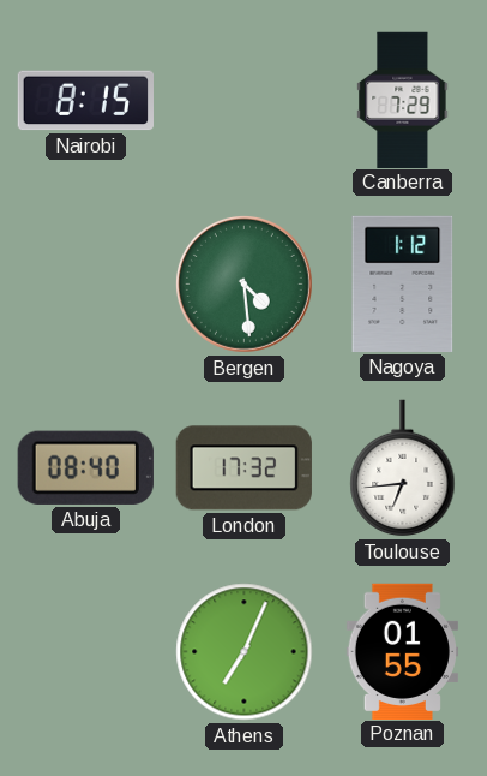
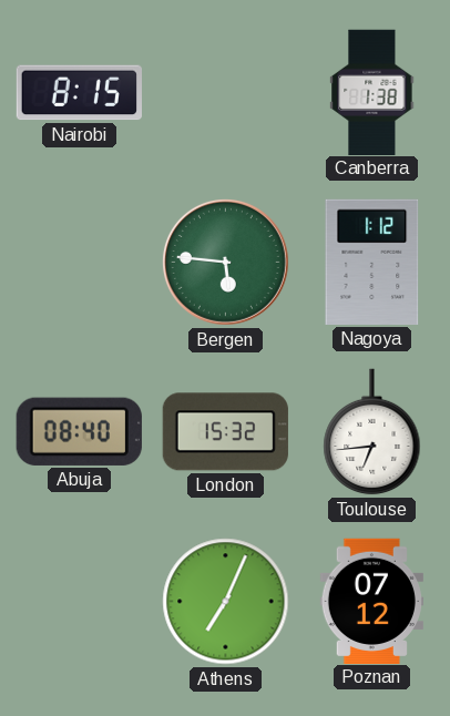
Canberra: 7:29 -> 1:38
Bergen: 4:29 -> 5:46
London: 17:32 -> 15:32
Poznan: 01:55 -> 07:12
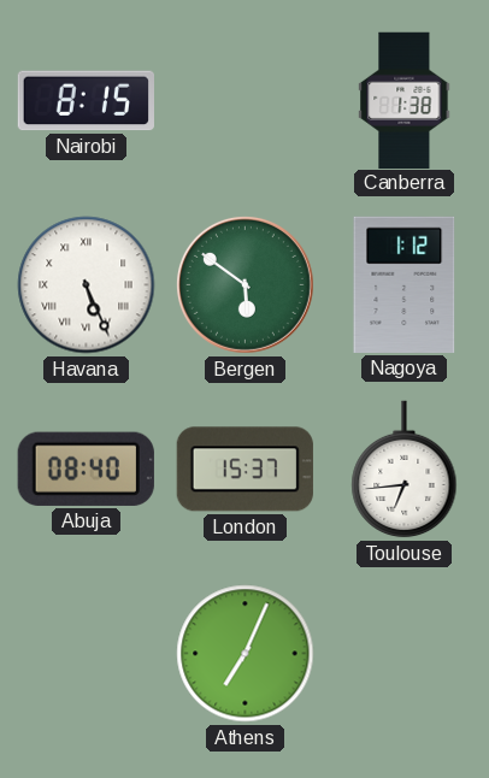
Havana: none -> 5:26
Bergen: 5:46 -> 5:51
London: 15:32 -> 15:37
Poznan: 07:12 -> none
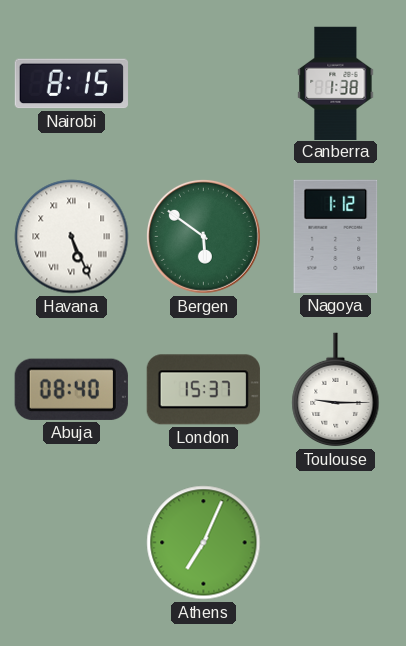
Toulouse: 6:44 -> 9:15
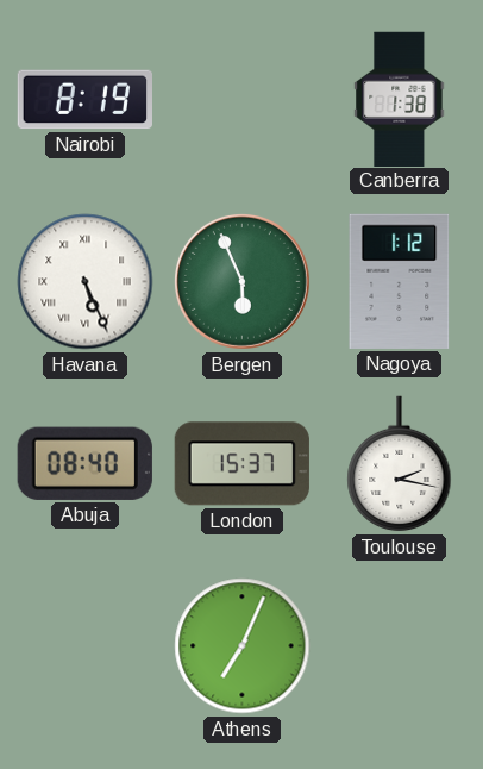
Nairobi: 8:15 -> 8:19
Bergen: 5:51 -> 5:56
Toulouse: 9:15 -> 2:17
